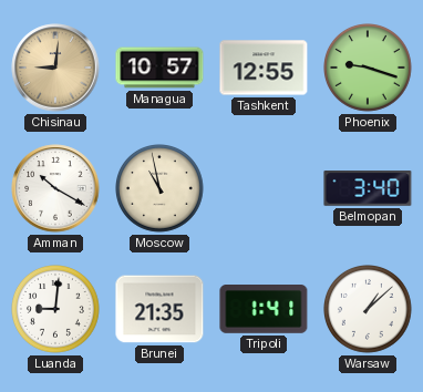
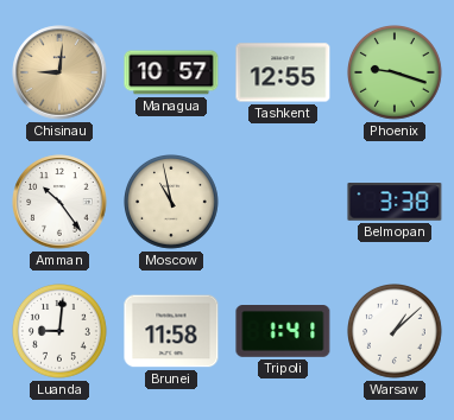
Amman: 10:20 -> 10:24
Belmopan: 3:40 -> 3:38
Brunei: 21:35 -> 11:58
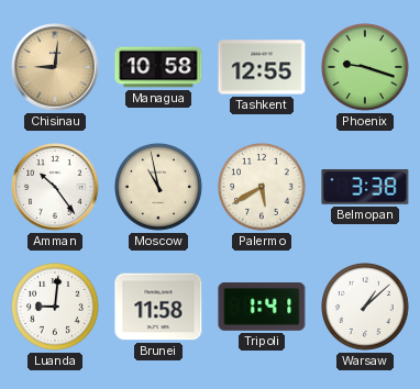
Managua: 10:57 -> 10:58
Palermo: none -> 5:40
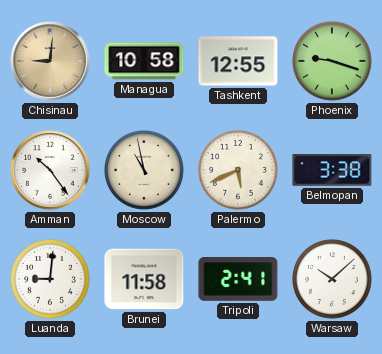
Palermo: 5:40 -> 5:41
Tripoli: 1:41 -> 2:41
Warsaw: 1:08 -> 10:08
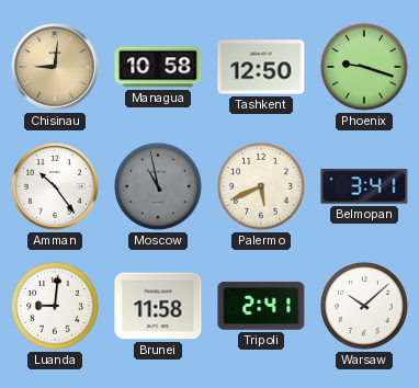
Tashkent: 12:55 -> 12:50
Moscow dial: cream -> grey
Belmopan: 3:38 -> 3:41
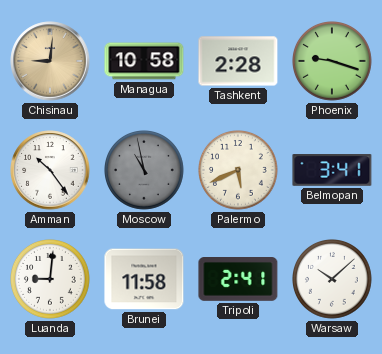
Tashkent: 12:50 -> 2:28
